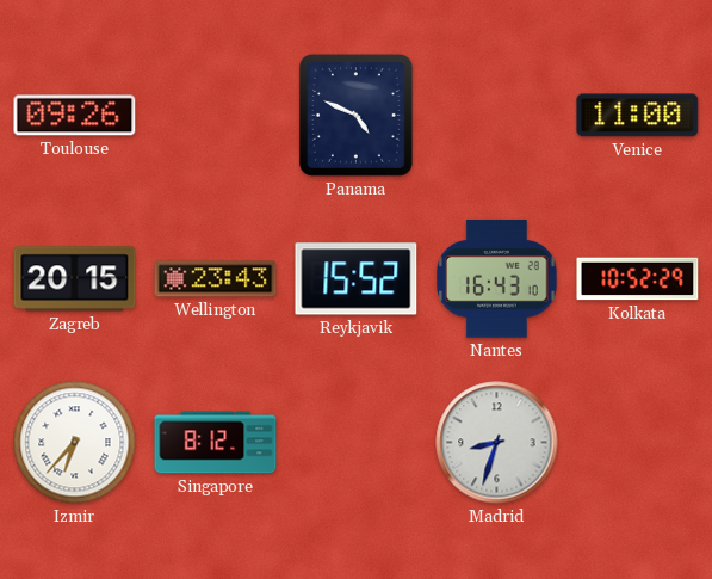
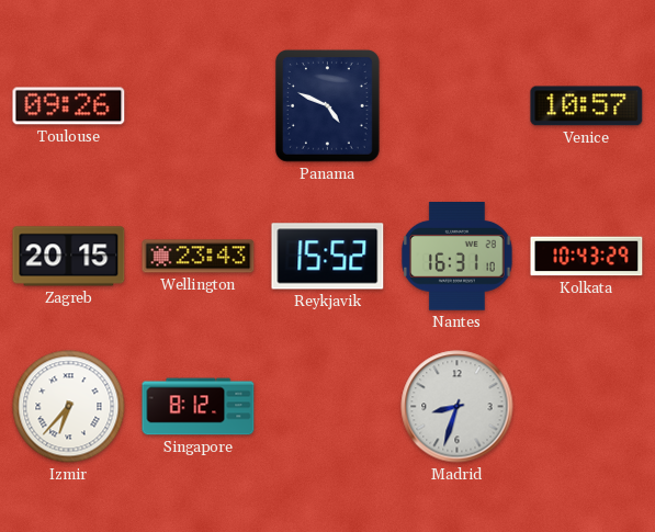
Venice: 11:00 -> 10:57
Nantes: 16:43 -> 16:31
Kolkata: 10:52 -> 10:43
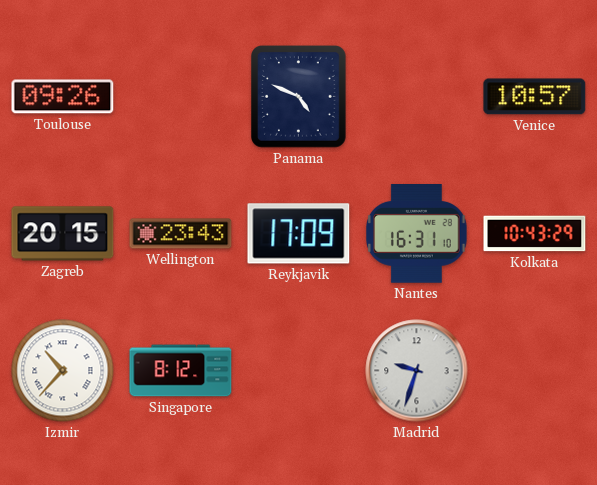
Reykjavik: 15:52 -> 17:09
Izmir: 6:37 -> 10:37
Madrid: 8:33 -> 9:33
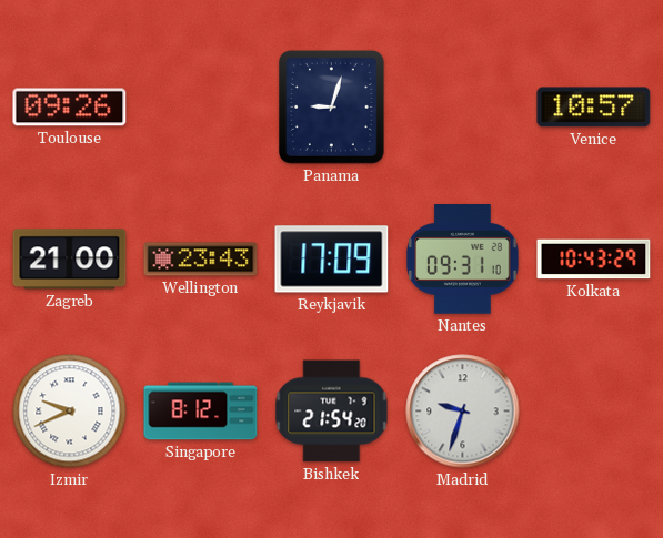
Panama: 4:49 -> 9:03
Zagreb: 20:15 -> 21:00
Nantes: 16:31 -> 09:31
Izmir: 10:37 -> 9:41
Bishkek: none -> 21:54
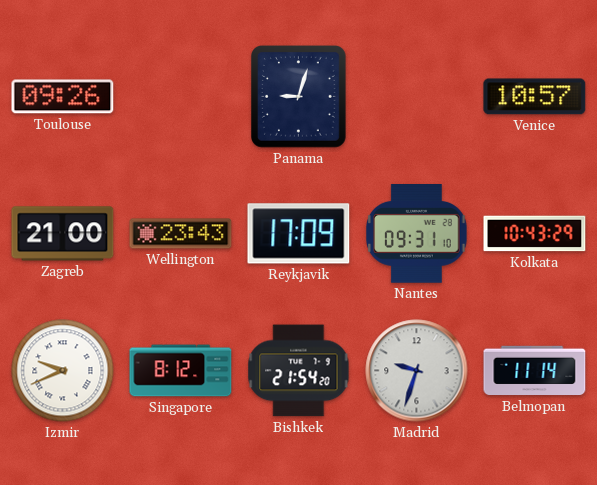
Belmopan: none -> 11:14
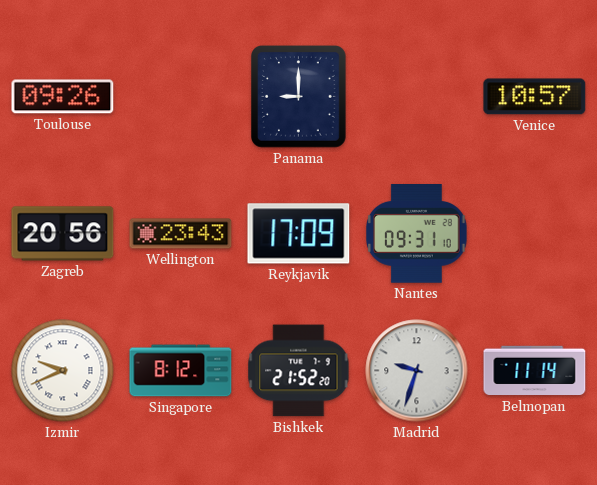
Panama: 9:03 -> 9:00
Zagreb: 21:00 -> 20:56
Kolkata: 10:43 -> none
Bishkek: 21:54 -> 21:52
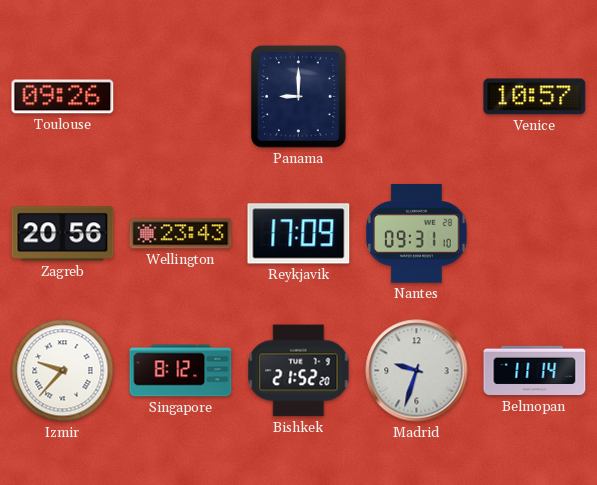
Izmir: 9:41 -> 9:37
